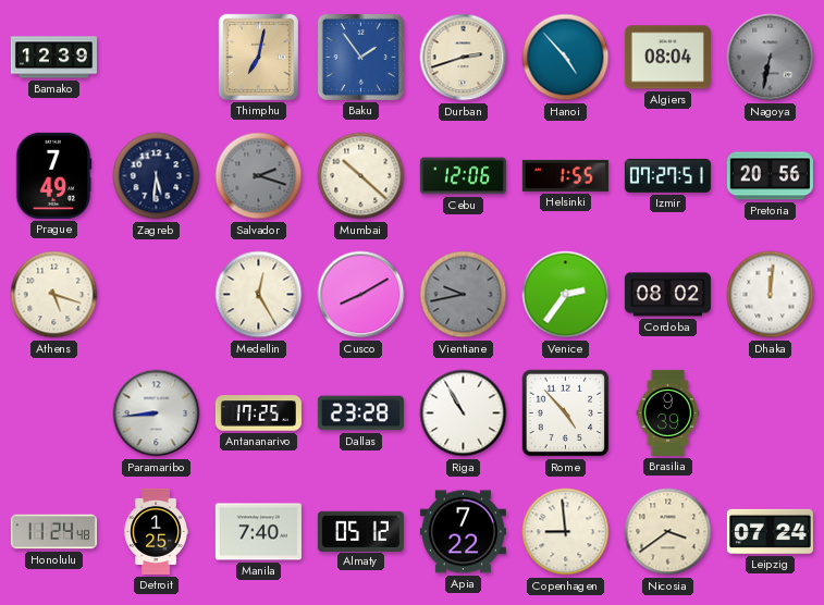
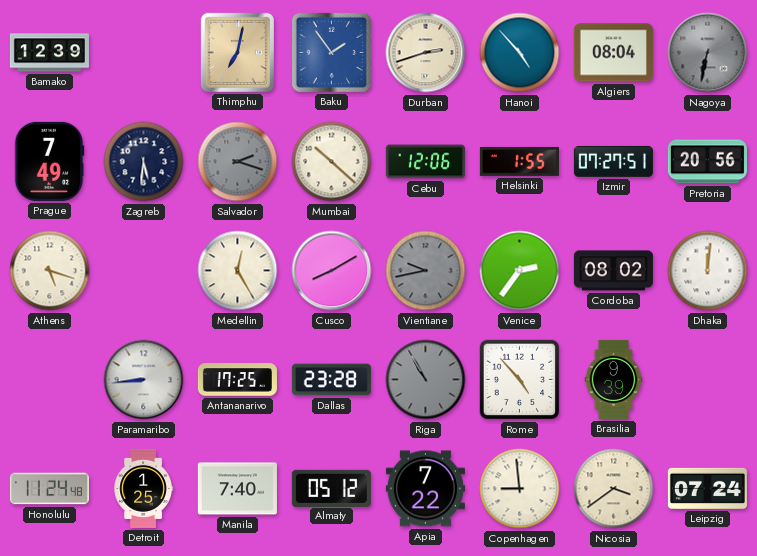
Riga dial: white -> grey
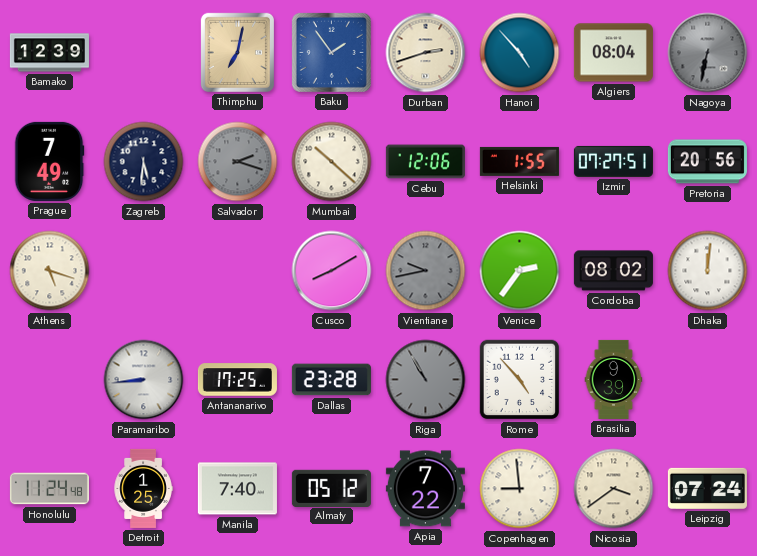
Medellin: 12:25 -> none
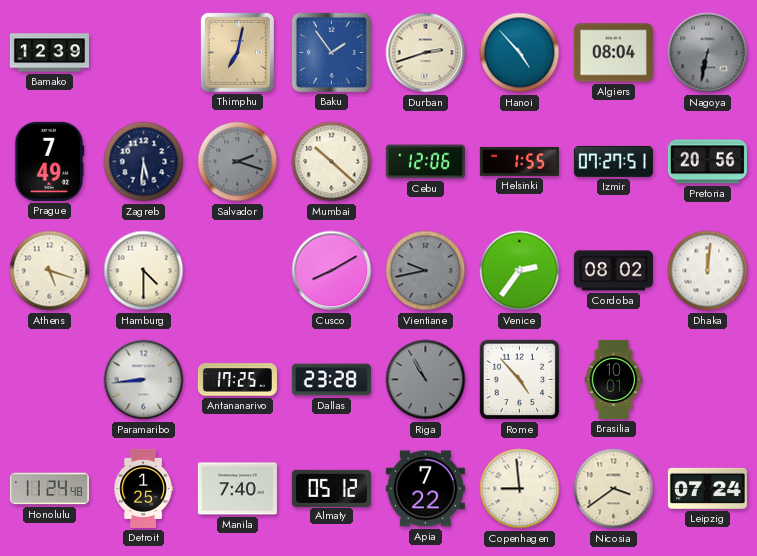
Hamburg: none -> 4:30
Brasilia: 9:39 -> 10:01
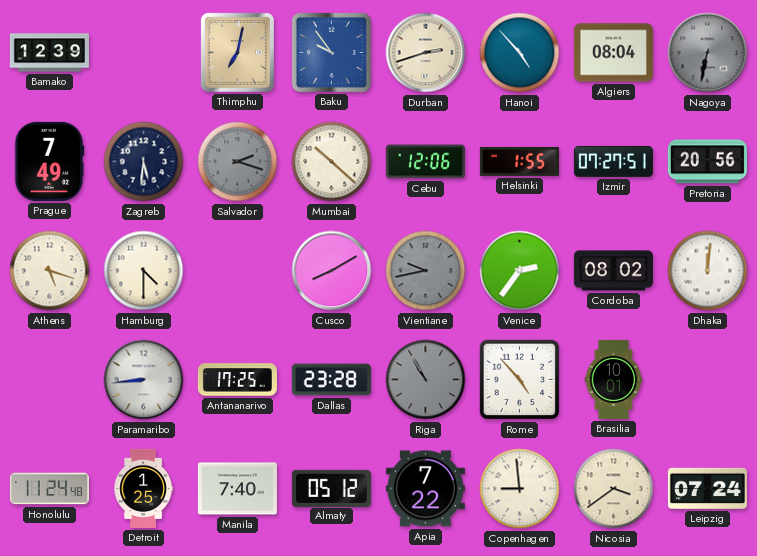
Baku: 1:54 -> 9:54
